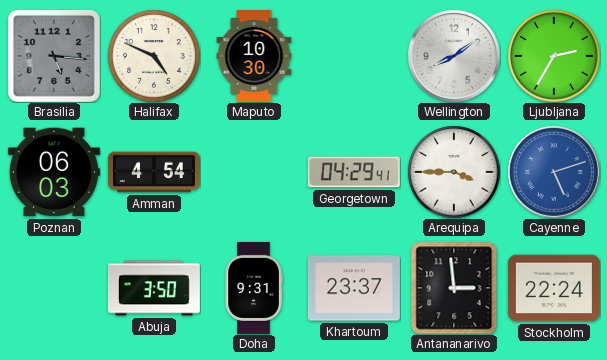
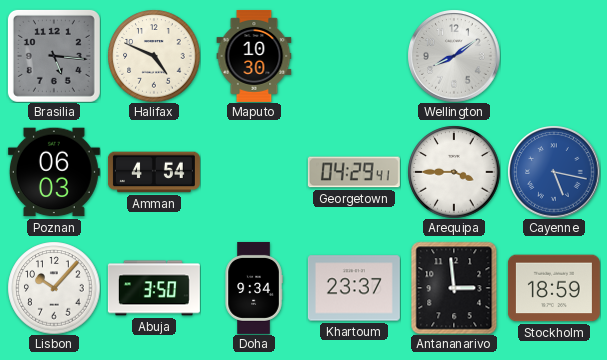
Ljubljana: 2:35 -> none
Cayenne: 5:12 -> 5:17
Lisbon: none -> 10:07
Doha: 9:31 -> 9:34
Stockholm: 22:24 -> 18:59
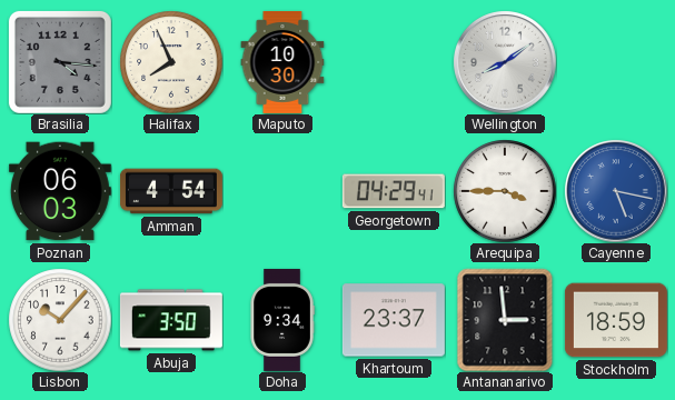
Brasilia: 5:16 -> 4:16
Halifax: 4:49 -> 7:56
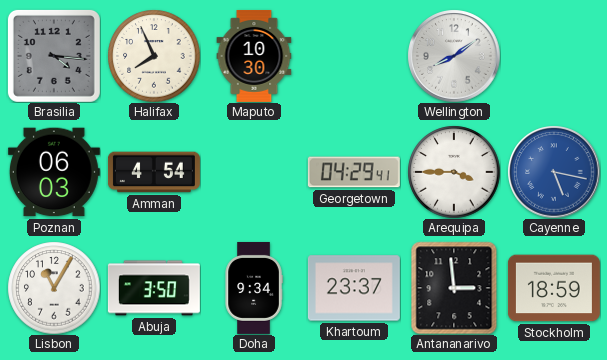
Lisbon: 10:07 -> 11:05
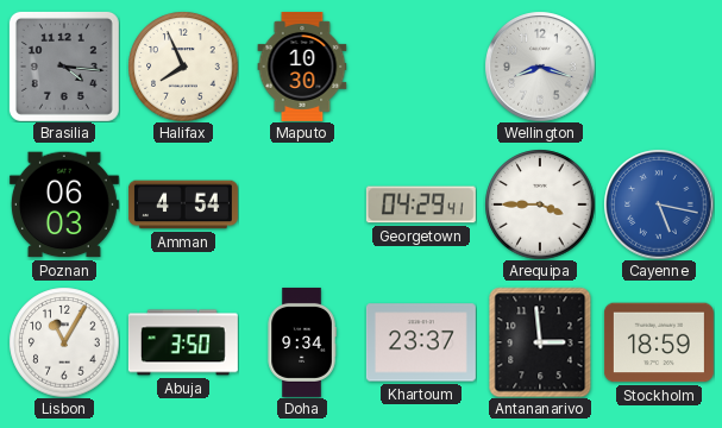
Wellington: 8:09 -> 8:18
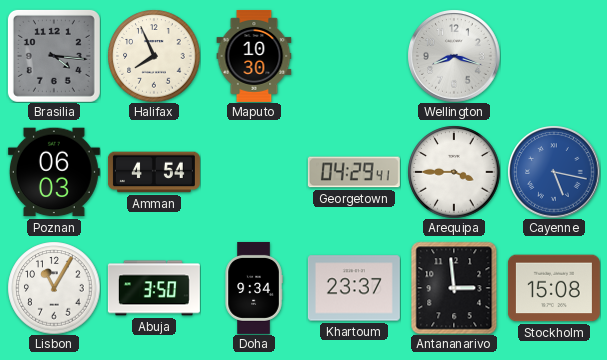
Stockholm: 18:59 -> 15:08
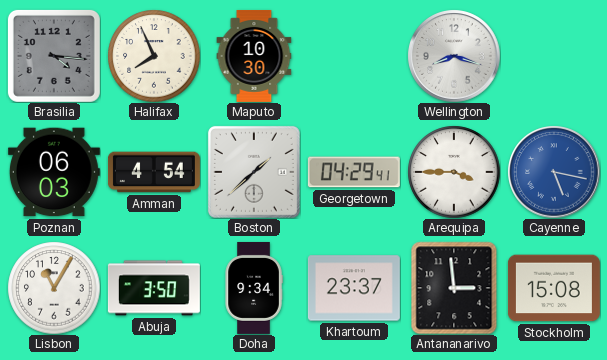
Boston: none -> 1:38
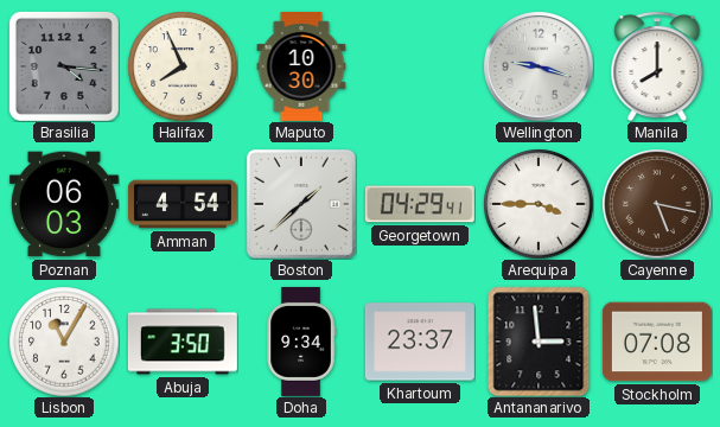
Wellington: 8:18 -> 9:18
Manila: none -> 8:00
Cayenne dial: blue -> brown
Stockholm: 15:08 -> 07:08
